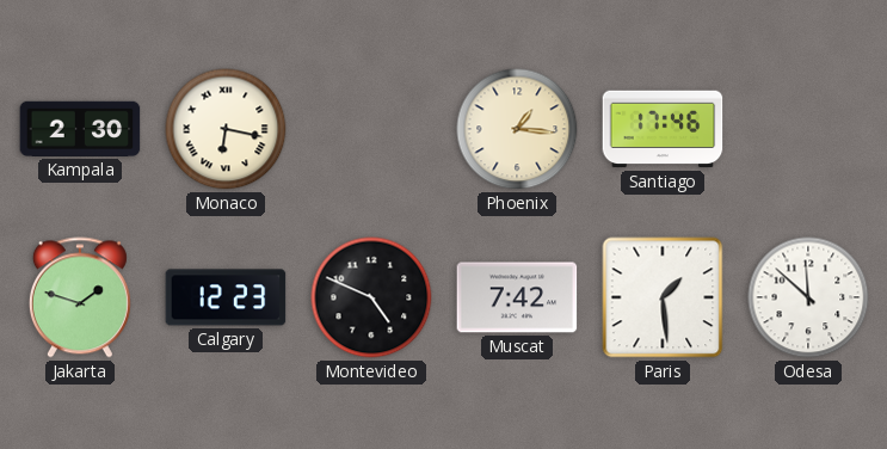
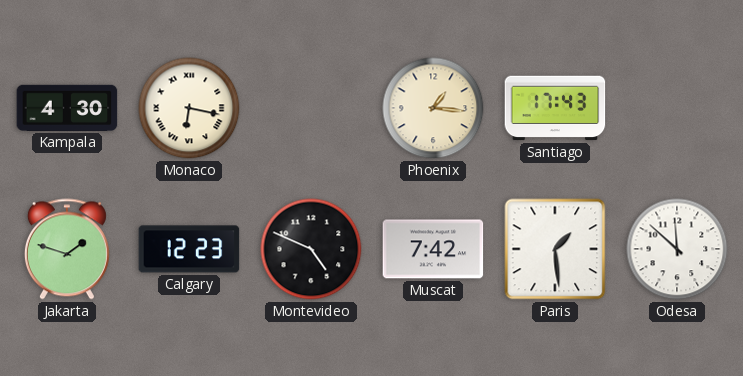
Kampala: 2:30 -> 4:30
Santiago: 17:46 -> 17:43
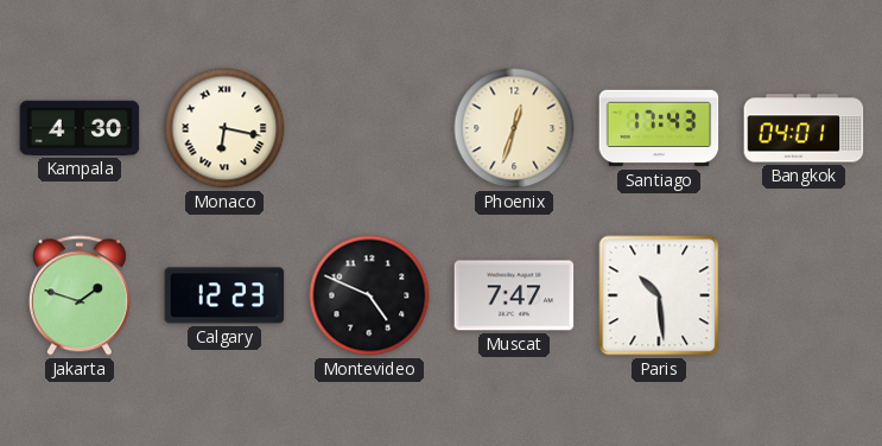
Phoenix: 1:16 -> 12:33
Bangkok: none -> 04:01
Muscat: 7:42 -> 7:47
Paris: 1:29 -> 10:29
Odesa: 11:52 -> none
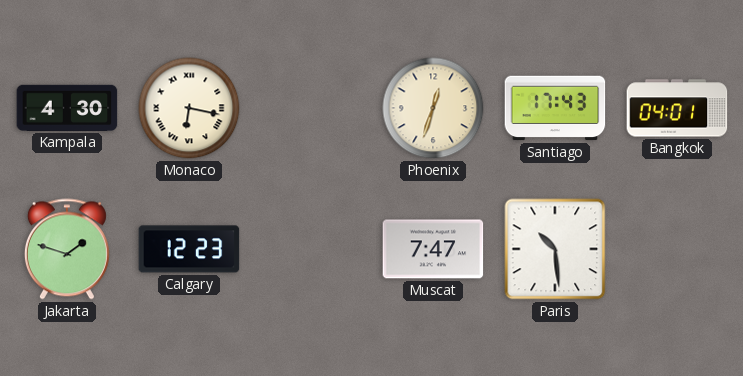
Montevideo: 4:49 -> none
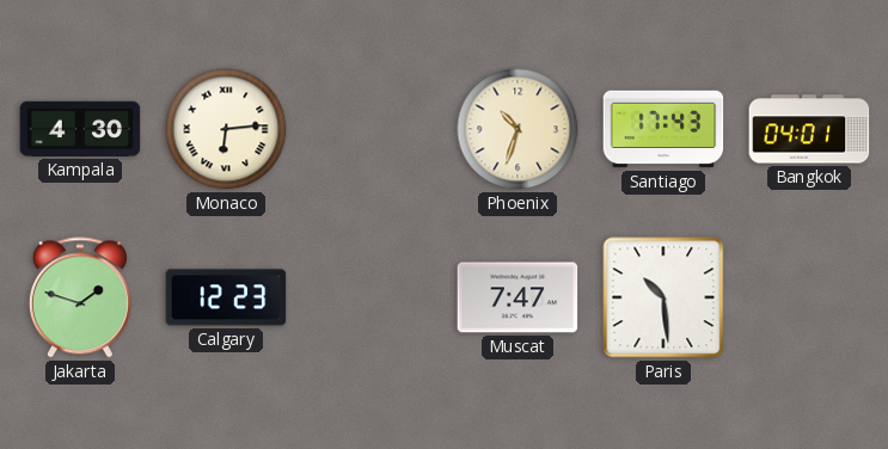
Monaco: 6:17 -> 6:14
Phoenix: 12:33 -> 10:33
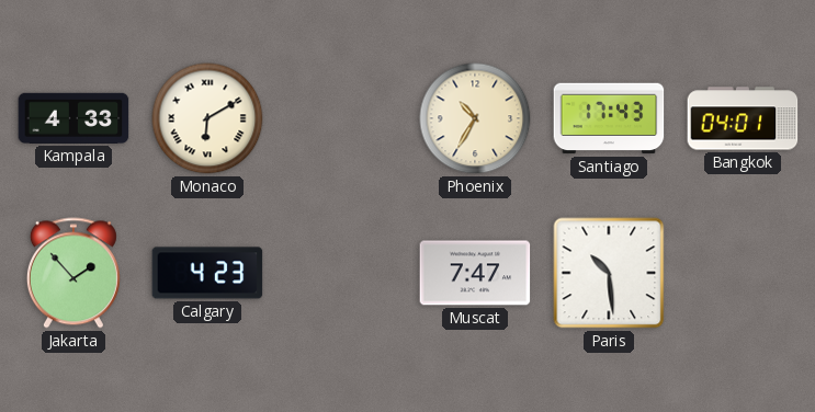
Kampala: 4:30 -> 4:33
Monaco: 6:14 -> 6:10
Phoenix: 10:33 -> 10:35
Jakarta: 1:48 -> 1:53
Calgary: 12:23 -> 4:23
